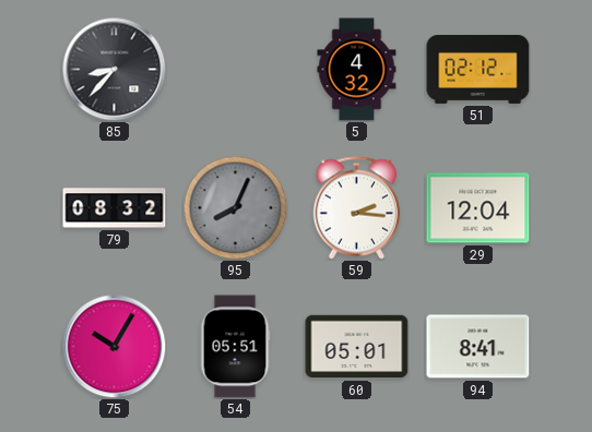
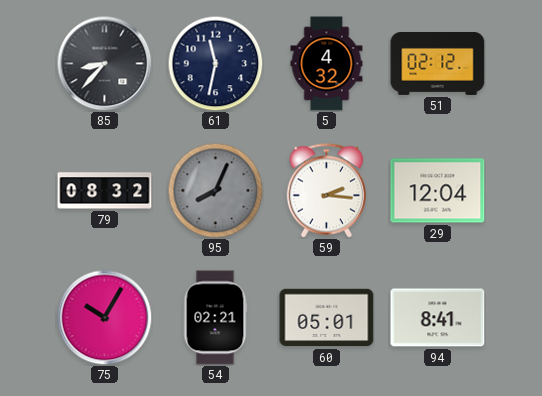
61: none -> 11:32
54: 05:51 -> 02:21
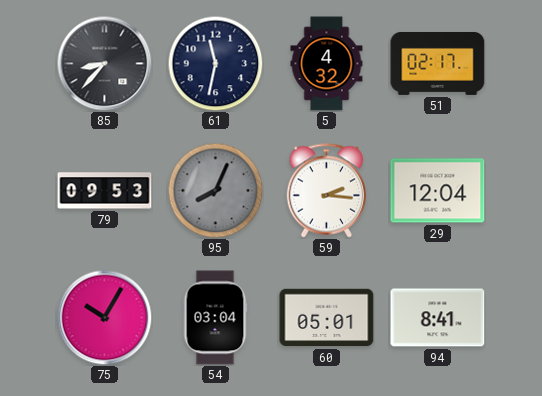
51: 02:12 -> 02:17
79: 08:32 -> 09:53
54: 02:21 -> 03:04
